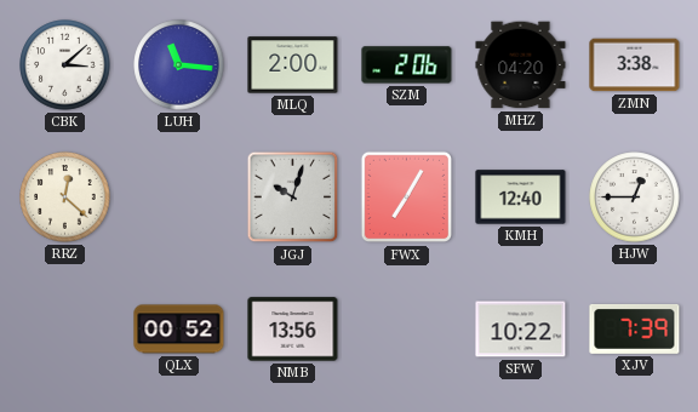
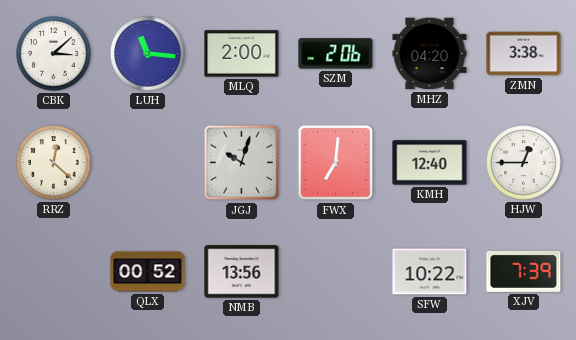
FWX: 7:05 -> 7:01
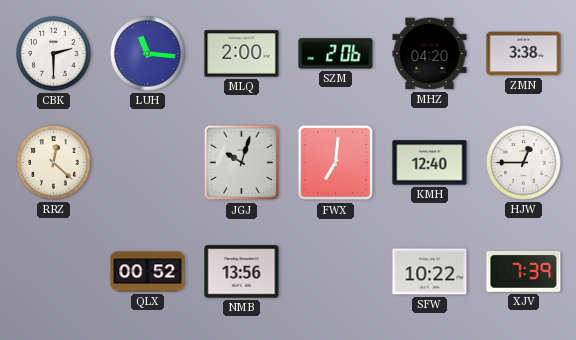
CBK: 3:08 -> 2:30
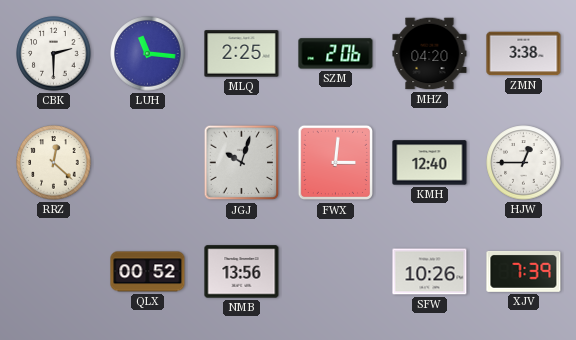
MLQ: 2:00 -> 2:25
FWX: 7:01 -> 3:01
SFW: 10:22 -> 10:26
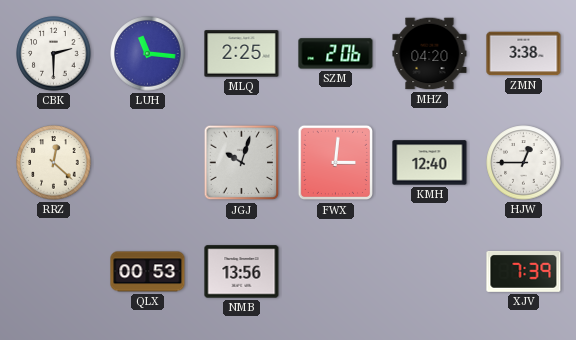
QLX: 00:52 -> 00:53
SFW: 10:26 -> none
